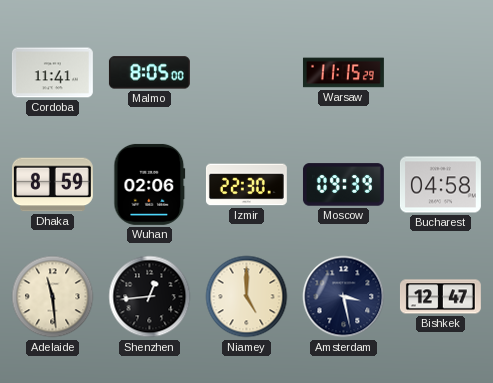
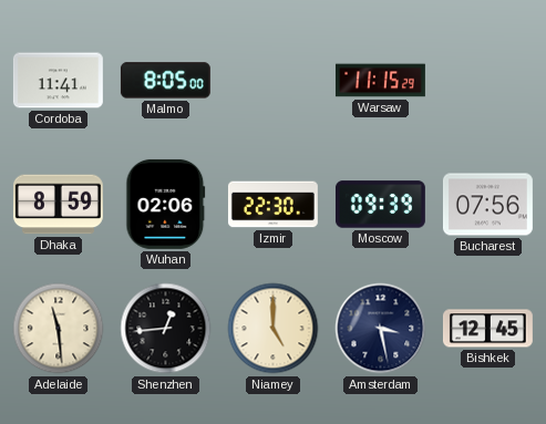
Bucharest: 04:58 -> 07:56
Bishkek: 12:47 -> 12:45
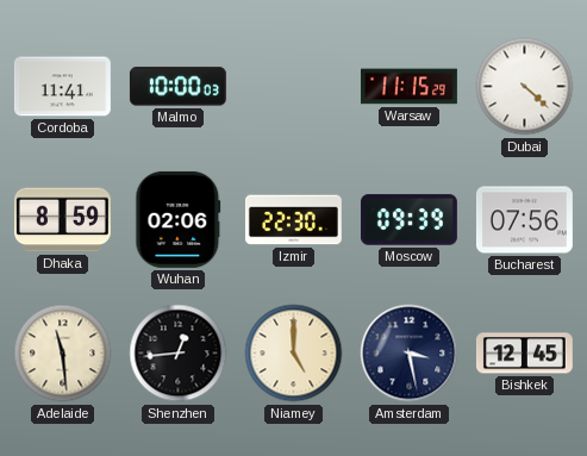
Malmo: 8:05 -> 10:00
Dubai: none -> 4:22
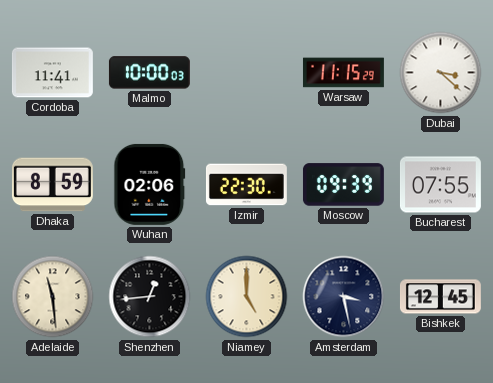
Dubai: 4:22 -> 3:22
Bucharest: 07:56 -> 07:55
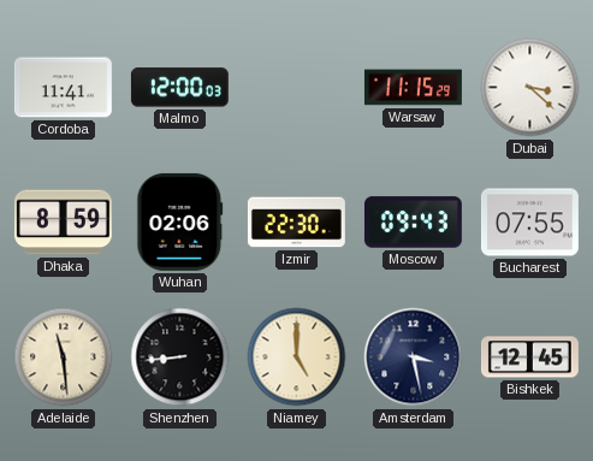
Malmo: 10:00 -> 12:00
Moscow: 09:39 -> 09:43
Shenzhen: 12:44 -> 8:44
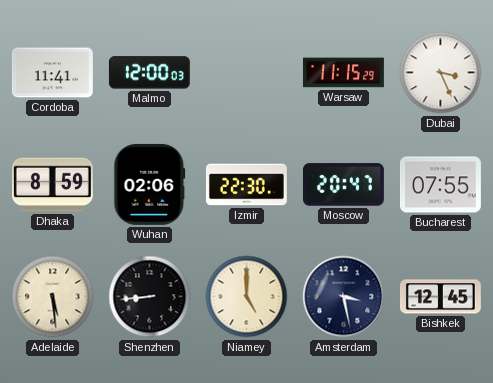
Dubai: 3:22 -> 3:26
Moscow: 09:43 -> 20:47
Adelaide: 11:29 -> 5:29
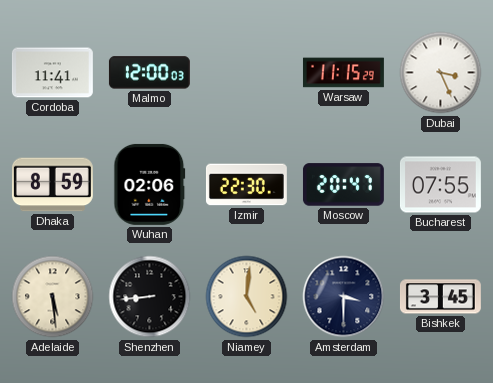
Niamey: 5:00 -> 5:01
Amsterdam: 3:28 -> 3:30
Bishkek: 12:45 -> 3:45
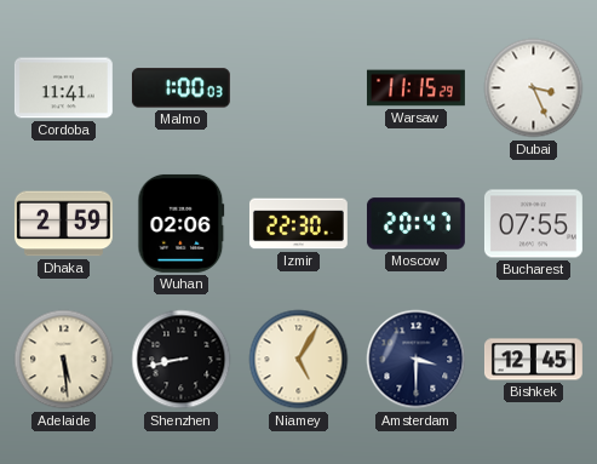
Malmo: 12:00 -> 1:00
Dhaka: 8:59 -> 2:59
Shenzhen: 8:44 -> 8:43
Niamey: 5:01 -> 5:05
Bishkek: 3:45 -> 12:45
